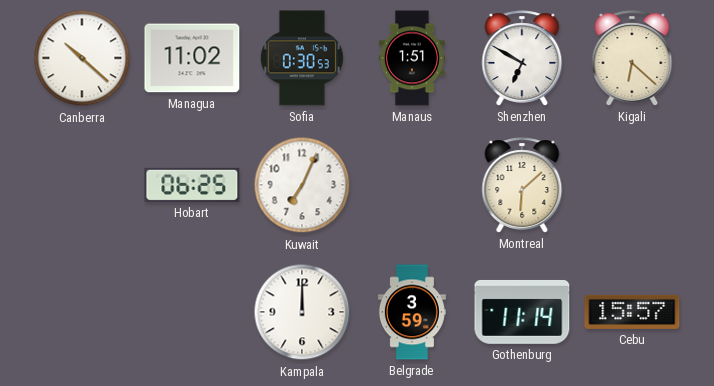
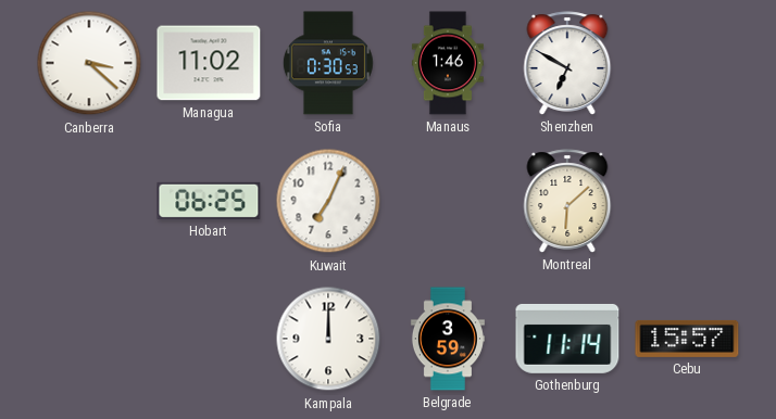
Canberra: 10:22 -> 3:22
Manaus: 1:51 -> 1:46
Kigali: 6:22 -> none
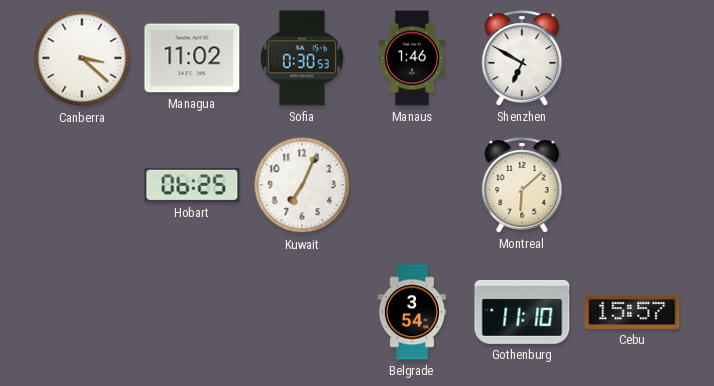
Kampala: 12:00 -> none
Belgrade: 3:59 -> 3:54
Gothenburg: 11:14 -> 11:10
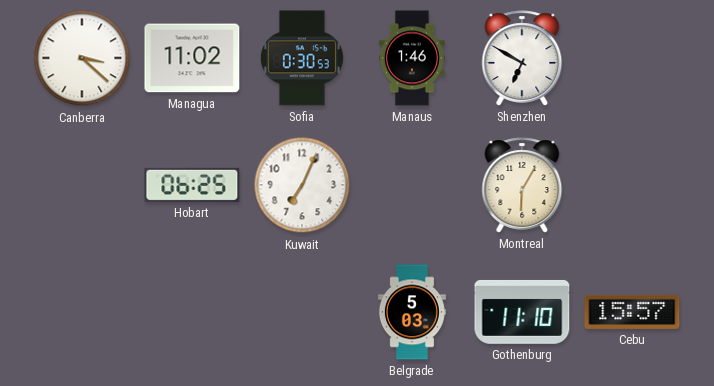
Montreal: 6:08 -> 6:05
Belgrade: 3:54 -> 5:03
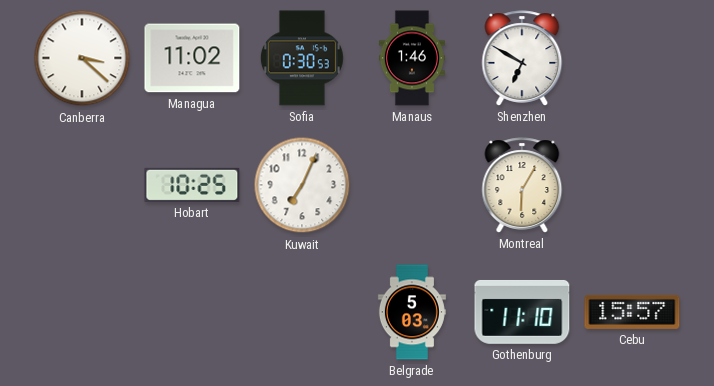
Hobart: 06:25 -> 10:25
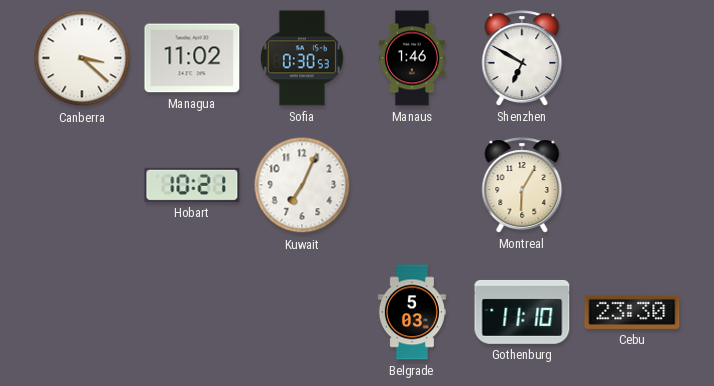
Hobart: 10:25 -> 10:21
Cebu: 15:57 -> 23:30
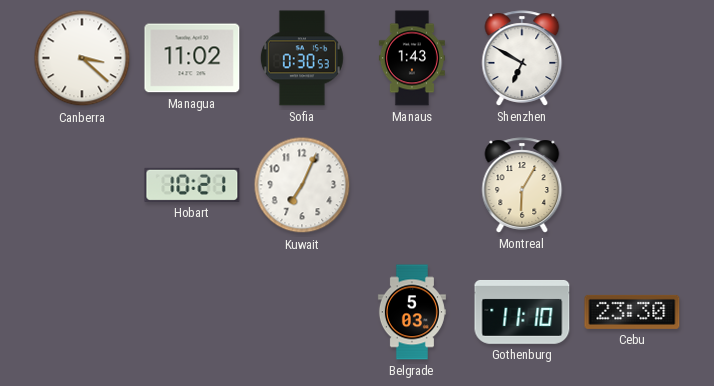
Manaus: 1:46 -> 1:43
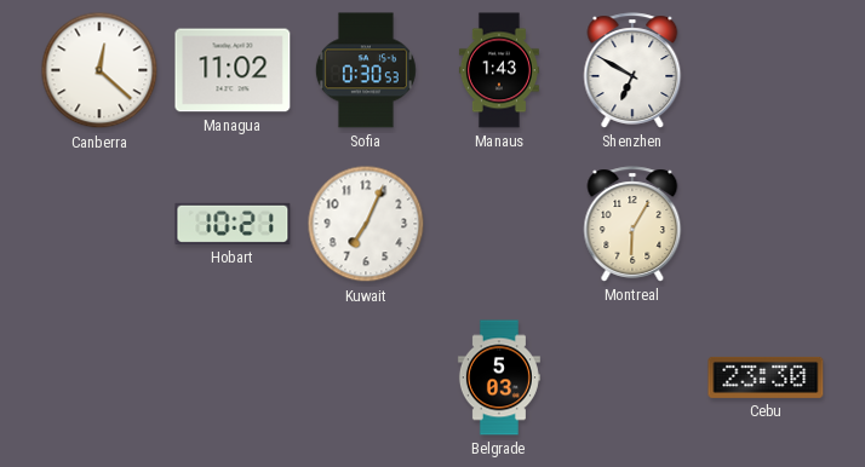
Canberra: 3:22 -> 12:22
Gothenburg: 11:10 -> none
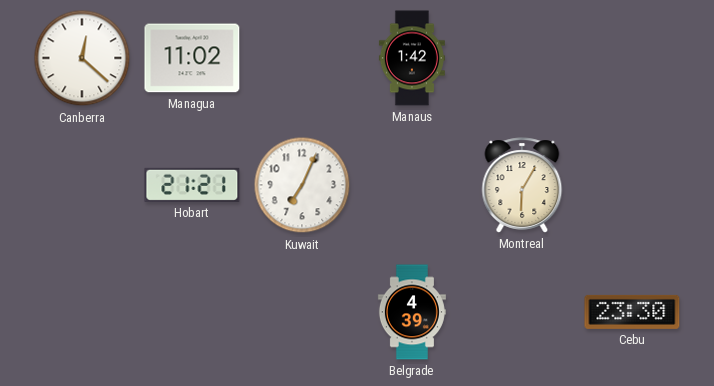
Sofia: 0:30 -> none
Manaus: 1:43 -> 1:42
Shenzhen: 6:50 -> none
Hobart: 10:21 -> 21:21
Belgrade: 5:03 -> 4:39
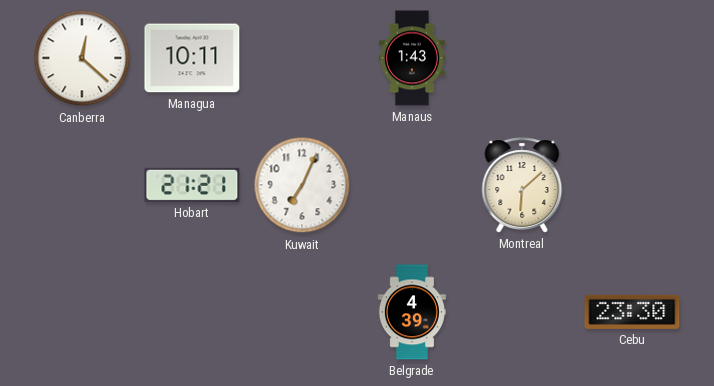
Managua: 11:02 -> 10:11
Manaus: 1:42 -> 1:43
Montreal: 6:05 -> 6:08
